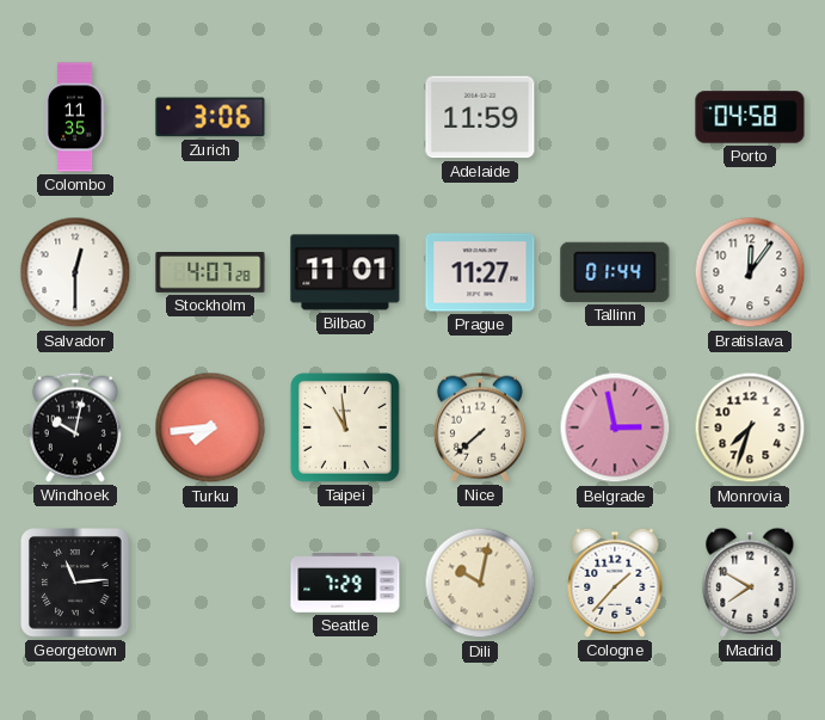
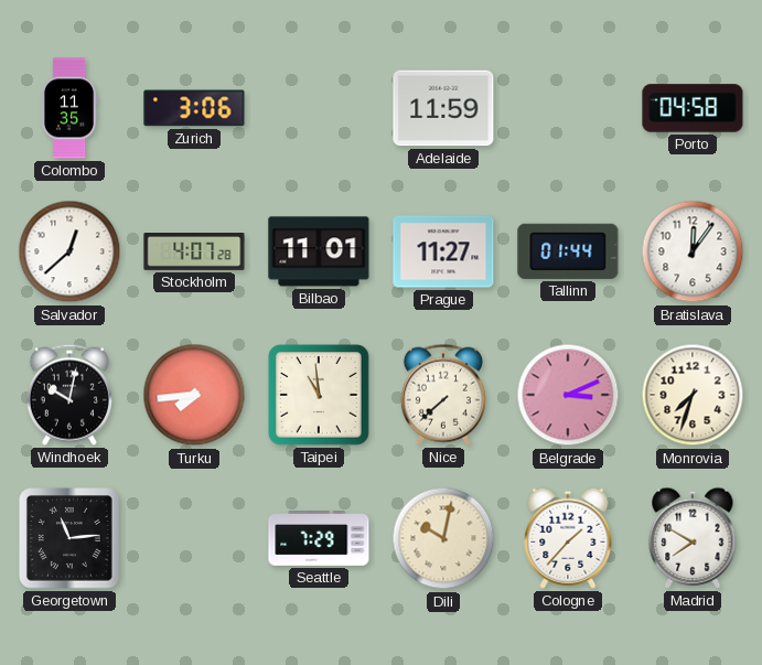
Salvador: 12:30 -> 12:38
Belgrade: 2:58 -> 3:11
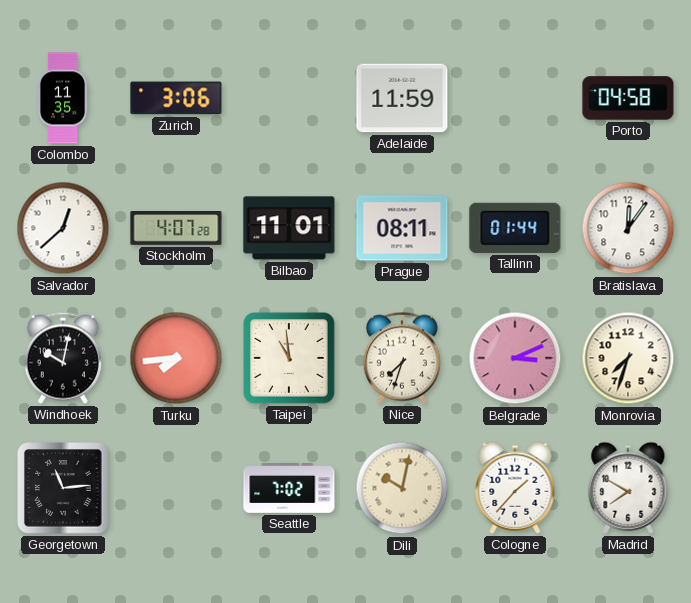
Prague: 11:27 -> 08:11
Nice: 7:38 -> 7:33
Seattle: 7:29 -> 7:02
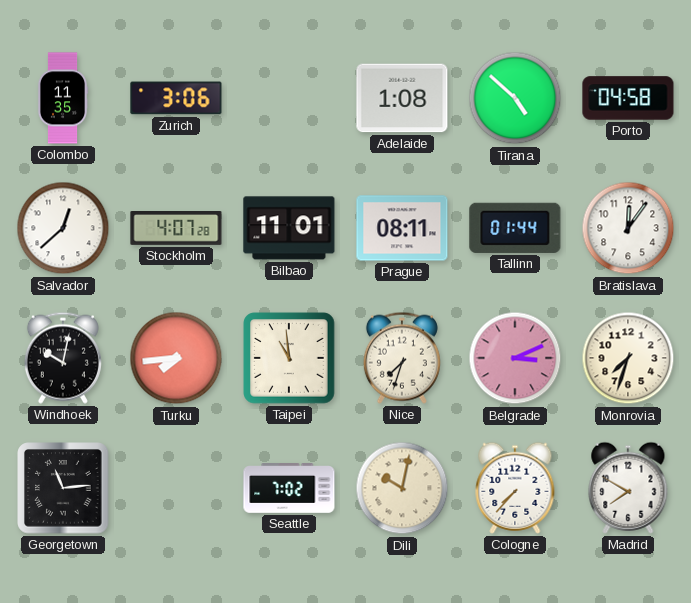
Adelaide: 11:59 -> 1:08
Tirana: none -> 4:52
Cologne: 1:37 -> 7:37
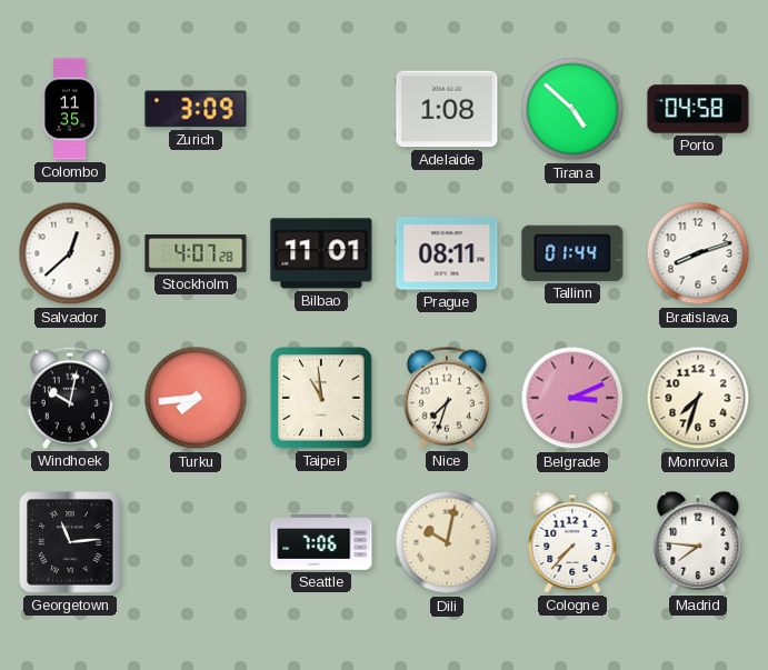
Zurich: 3:06 -> 3:09
Bratislava: 12:06 -> 8:12
Seattle: 7:02 -> 7:06
Madrid: 7:50 -> 7:46
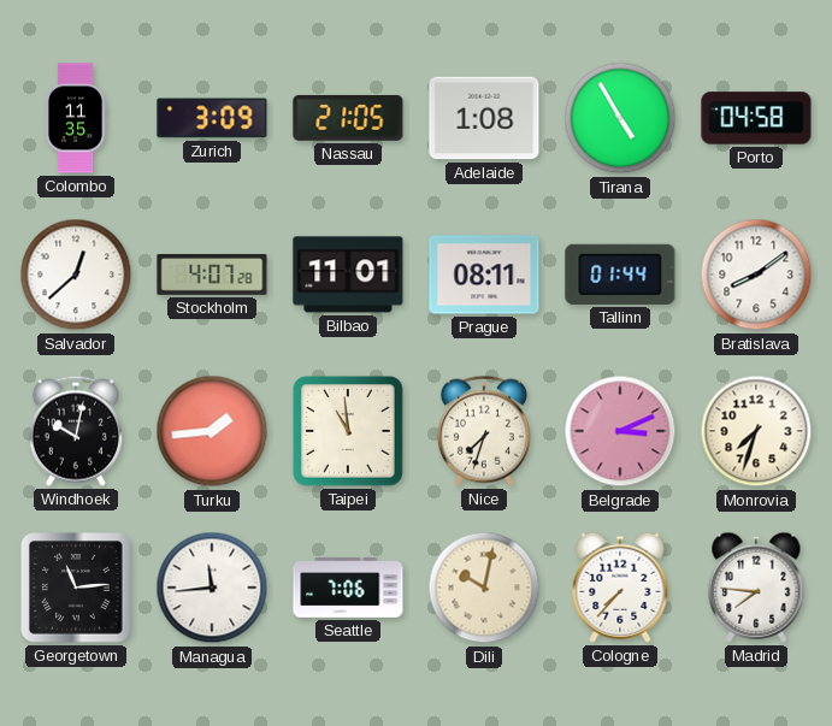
Nassau: none -> 21:05
Tirana: 4:52 -> 4:55
Bratislava: 8:12 -> 8:09
Turku: 7:44 -> 1:44
Managua: none -> 11:44
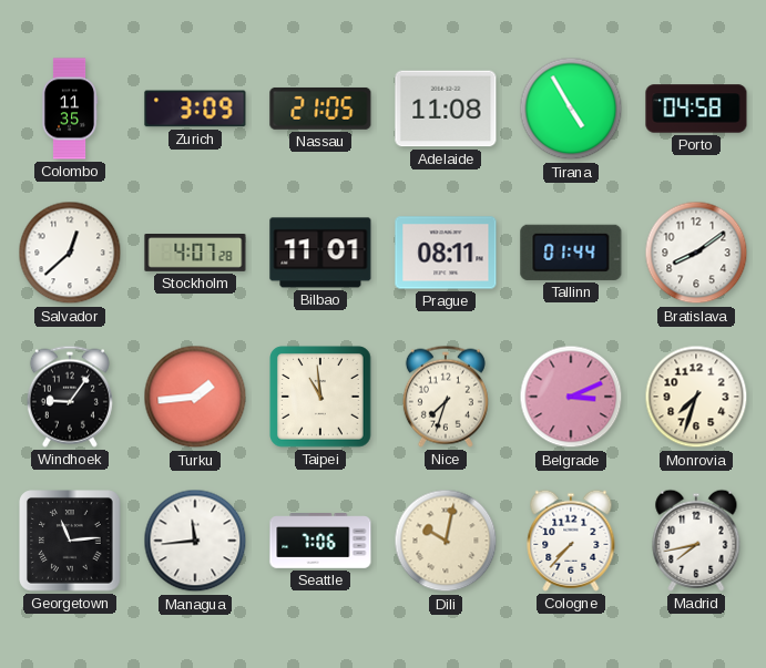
Adelaide: 1:08 -> 11:08
Windhoek: 10:02 -> 9:06
Madrid: 7:46 -> 7:43
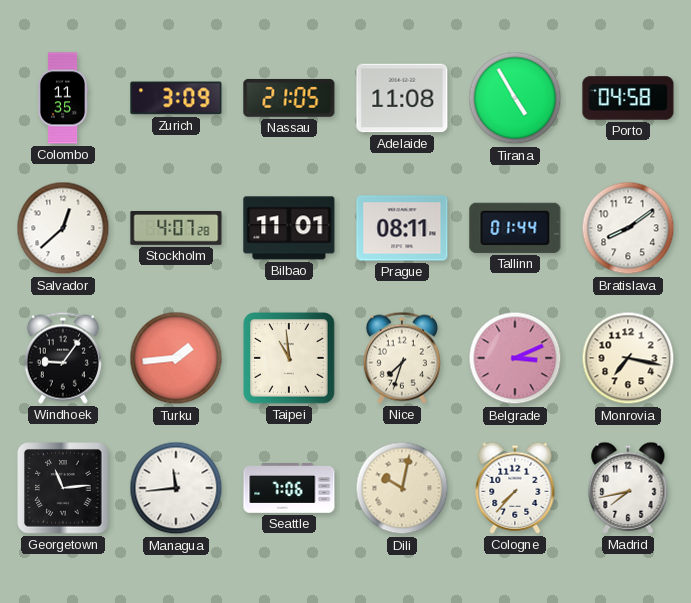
Monrovia: 7:33 -> 7:17
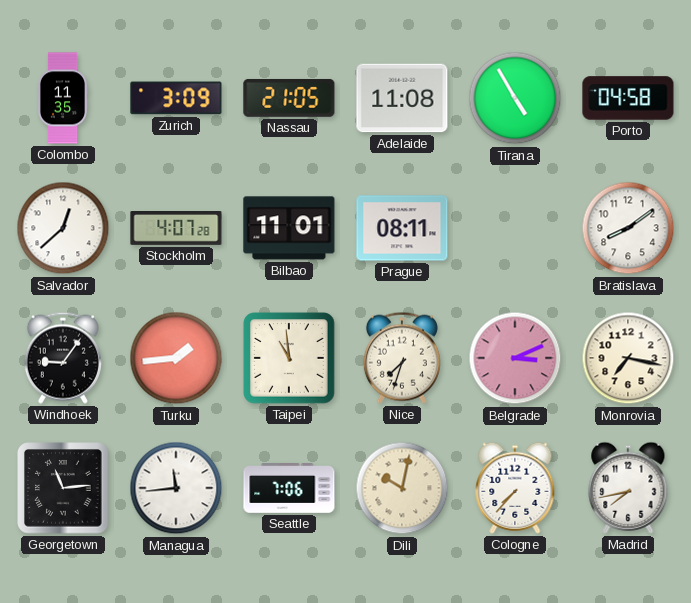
Tallinn: 01:44 -> none
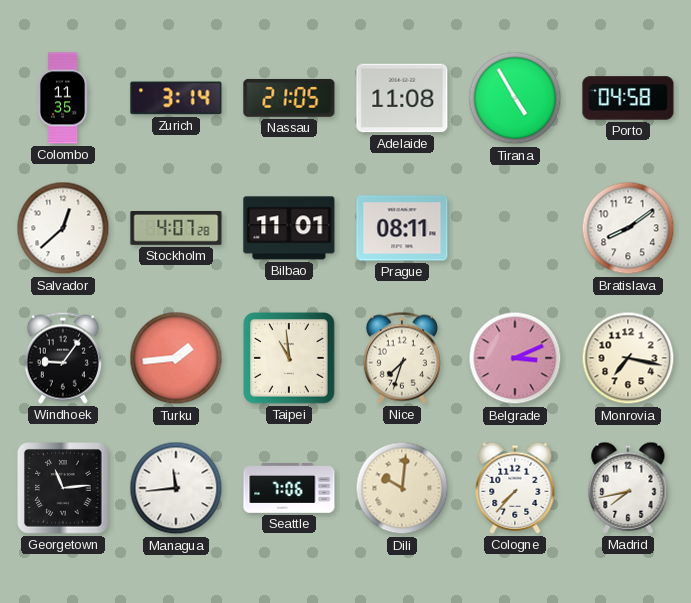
Zurich: 3:09 -> 3:14
Dili: 10:02 -> 10:01
